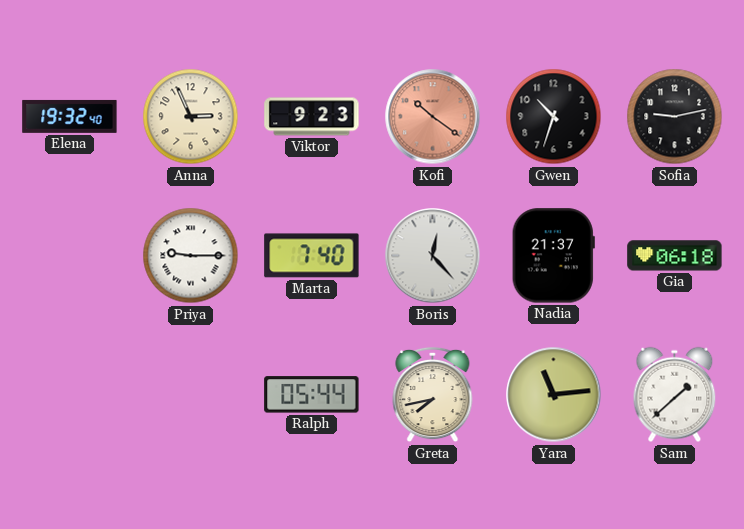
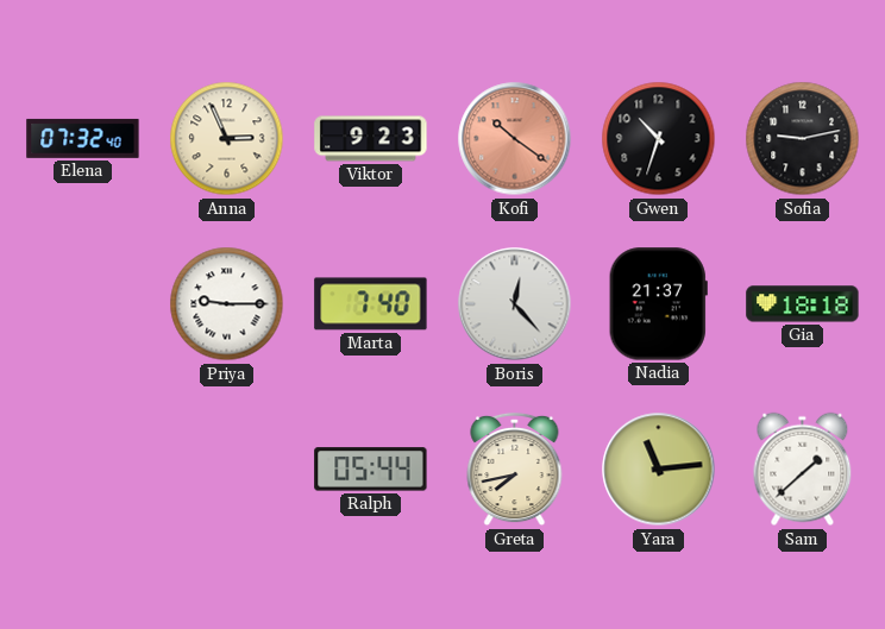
Elena: 19:32 -> 07:32
Gia: 06:18 -> 18:18
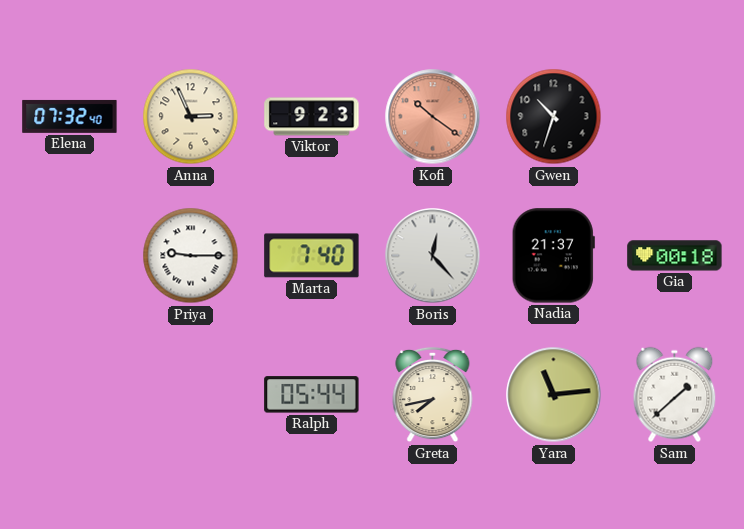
Sofia: 9:13 -> none
Gia: 18:18 -> 00:18
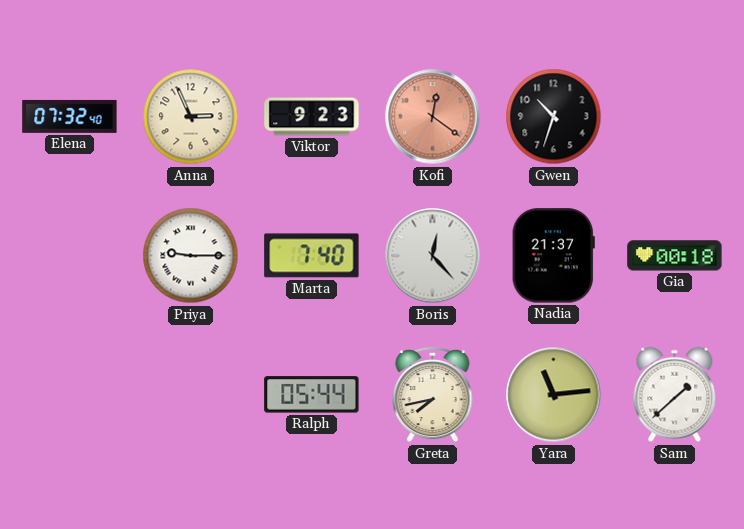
Kofi: 10:21 -> 12:21
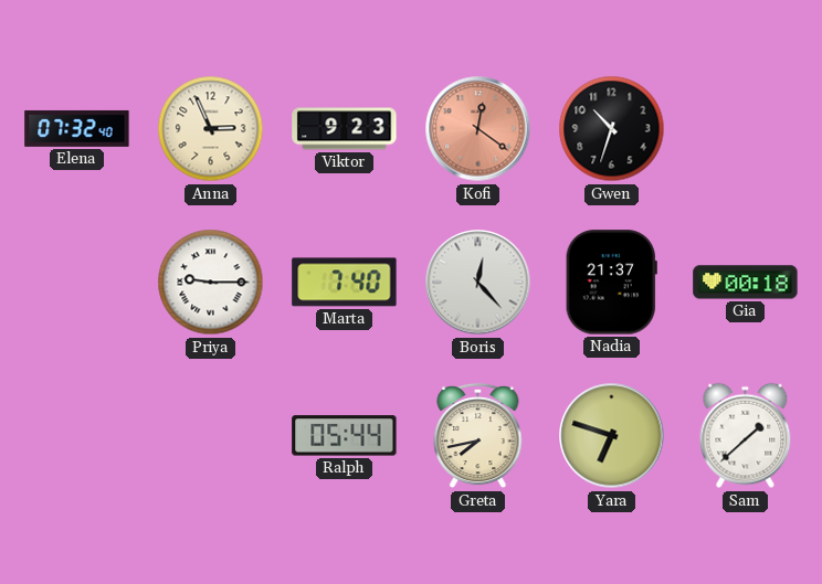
Yara: 11:14 -> 6:48
